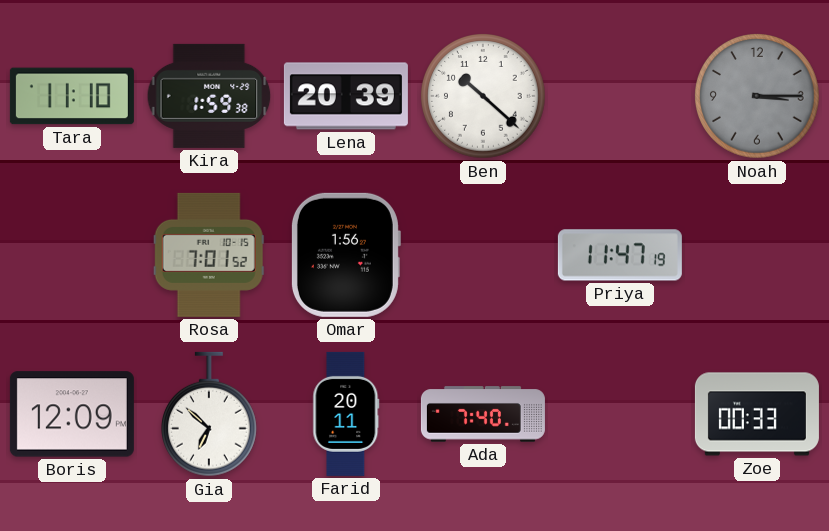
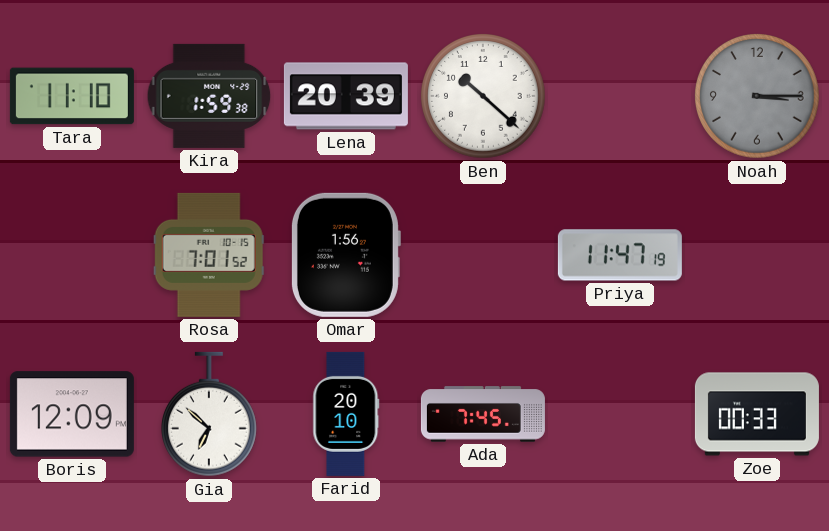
Farid: 20:11 -> 20:10
Ada: 7:40 -> 7:45
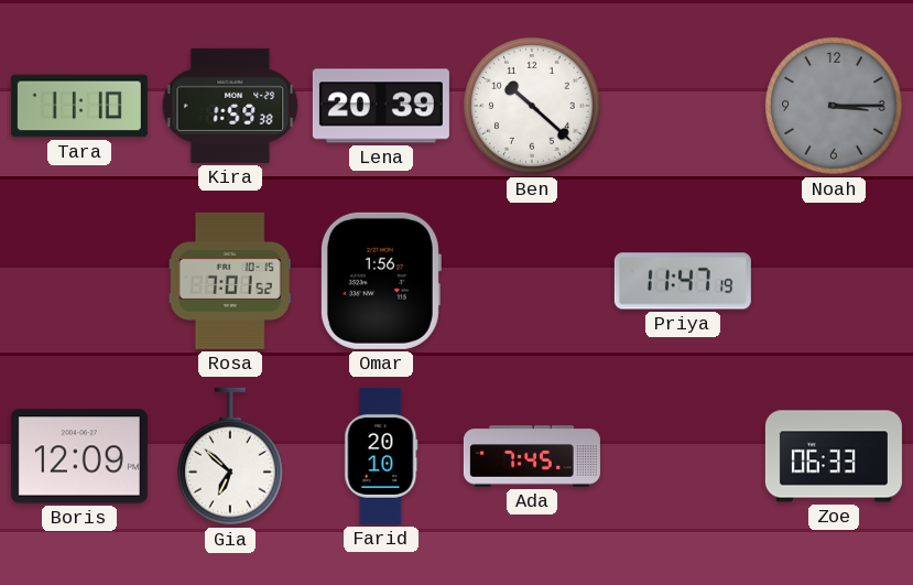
Zoe: 00:33 -> 06:33
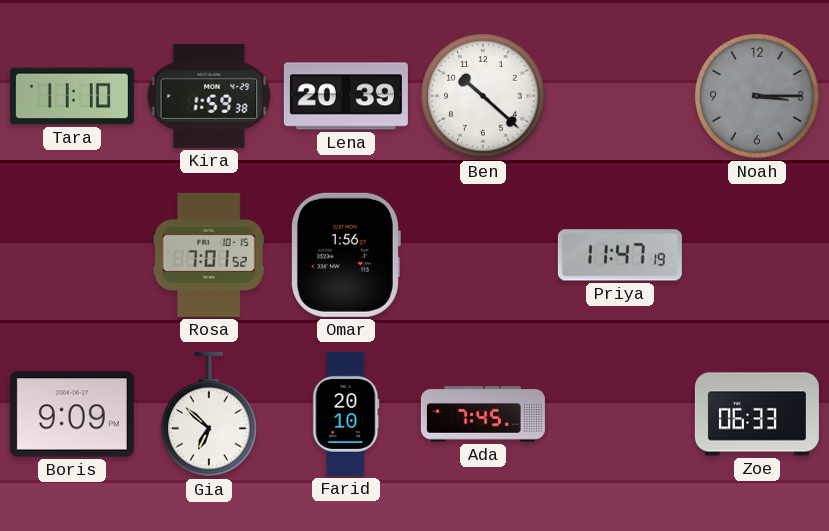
Boris: 12:09 -> 9:09
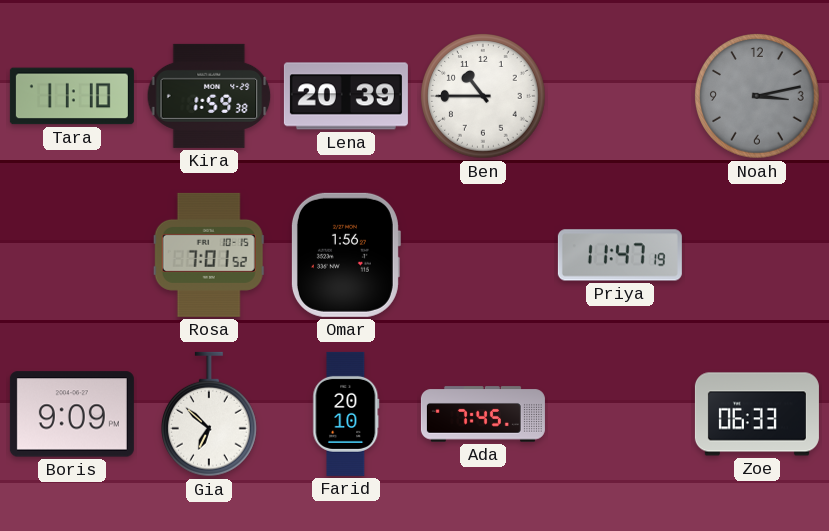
Ben: 10:22 -> 10:45
Noah: 3:15 -> 3:13
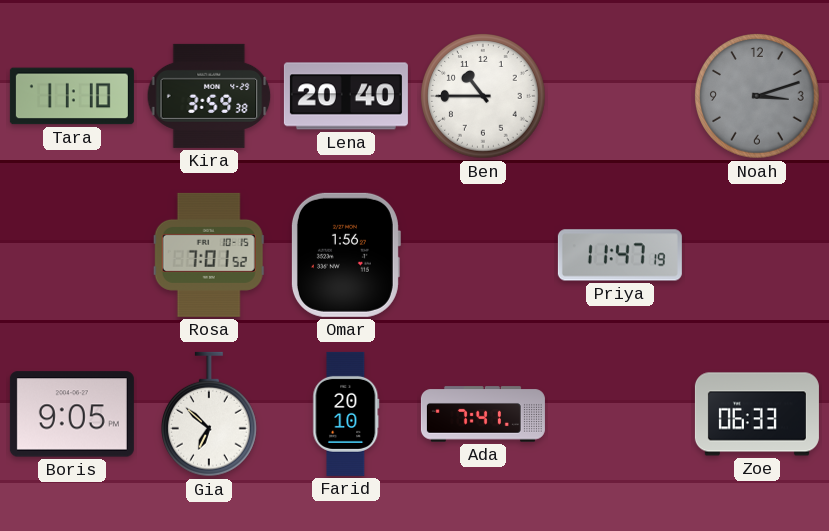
Kira: 1:59 -> 3:59
Lena: 20:39 -> 20:40
Noah: 3:13 -> 3:12
Boris: 9:09 -> 9:05
Ada: 7:45 -> 7:41
